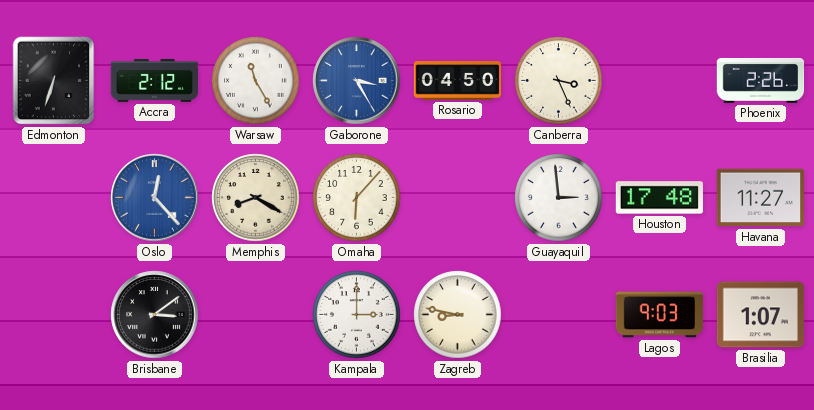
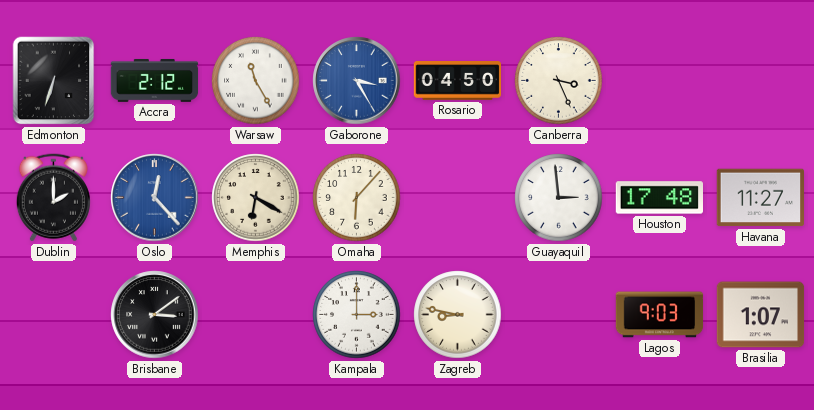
Phoenix: 2:26 -> none
Dublin: none -> 2:00
Memphis: 8:20 -> 6:20
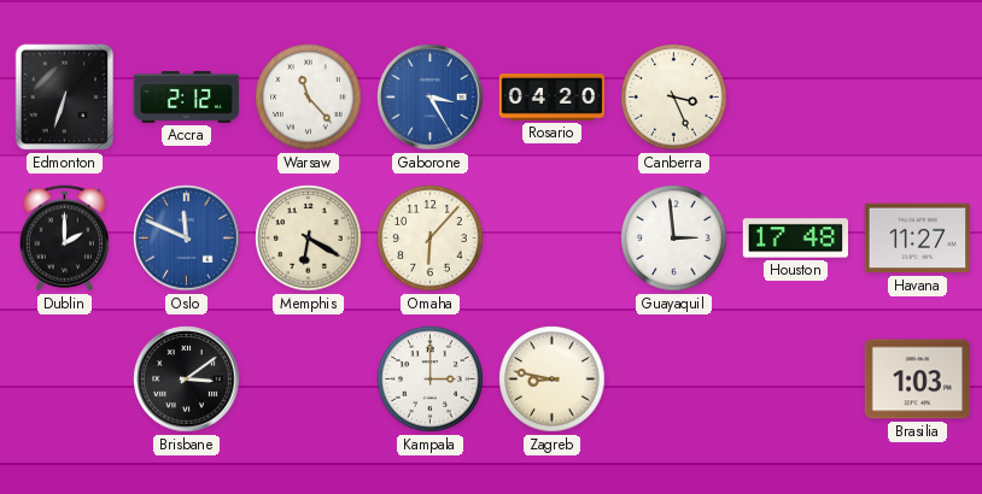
Warsaw: 11:25 -> 11:23
Rosario: 04:50 -> 04:20
Oslo: 12:23 -> 11:49
Lagos: 9:03 -> none
Brasilia: 1:07 -> 1:03
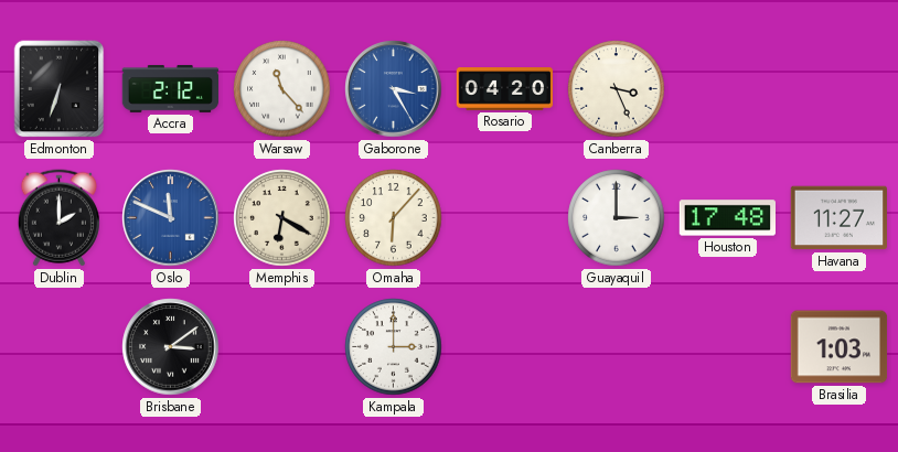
Guayaquil: 2:59 -> 3:00
Zagreb: 8:47 -> none
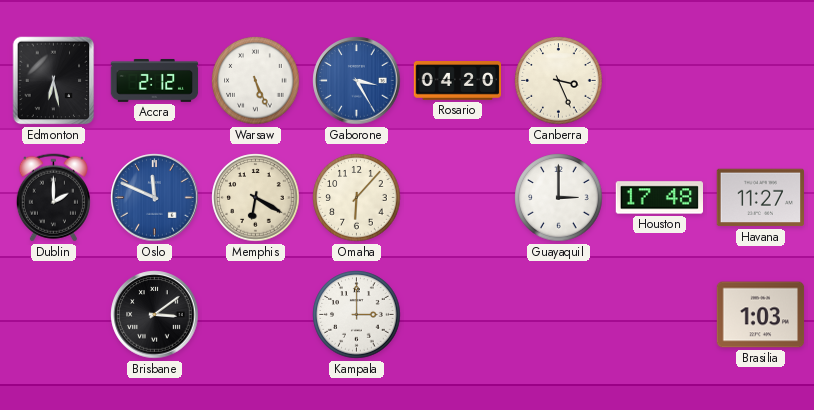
Edmonton: 6:33 -> 6:28
Warsaw: 11:23 -> 5:26
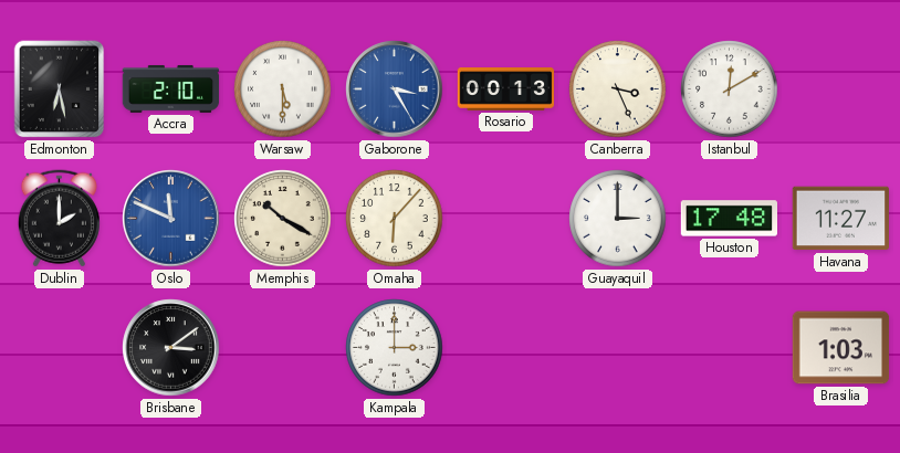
Accra: 2:12 -> 2:10
Warsaw: 5:26 -> 5:30
Rosario: 04:20 -> 00:13
Istanbul: none -> 12:10
Memphis: 6:20 -> 10:20
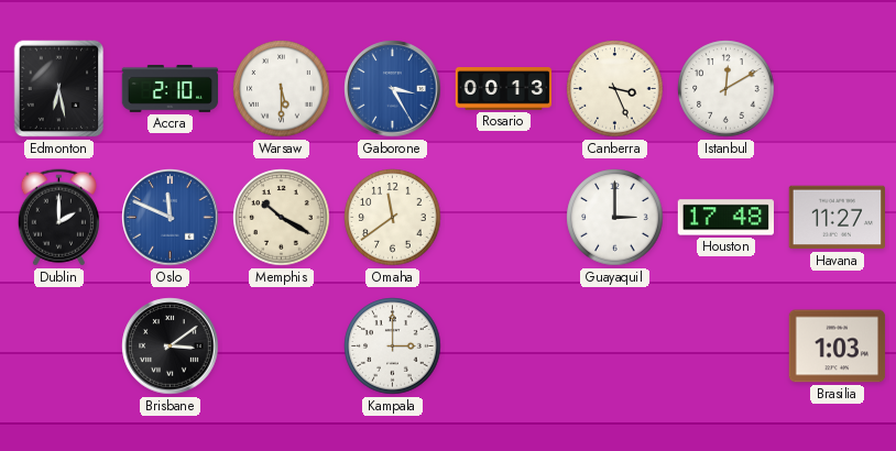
Omaha: 6:07 -> 11:39
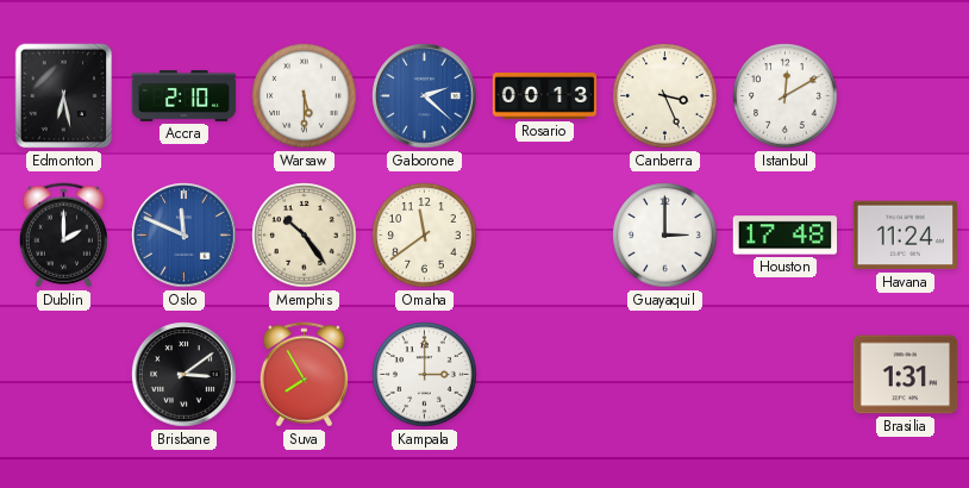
Gaborone: 3:25 -> 2:22
Memphis: 10:20 -> 10:24
Havana: 11:27 -> 11:24
Suva: none -> 7:55
Brasilia: 1:03 -> 1:31
